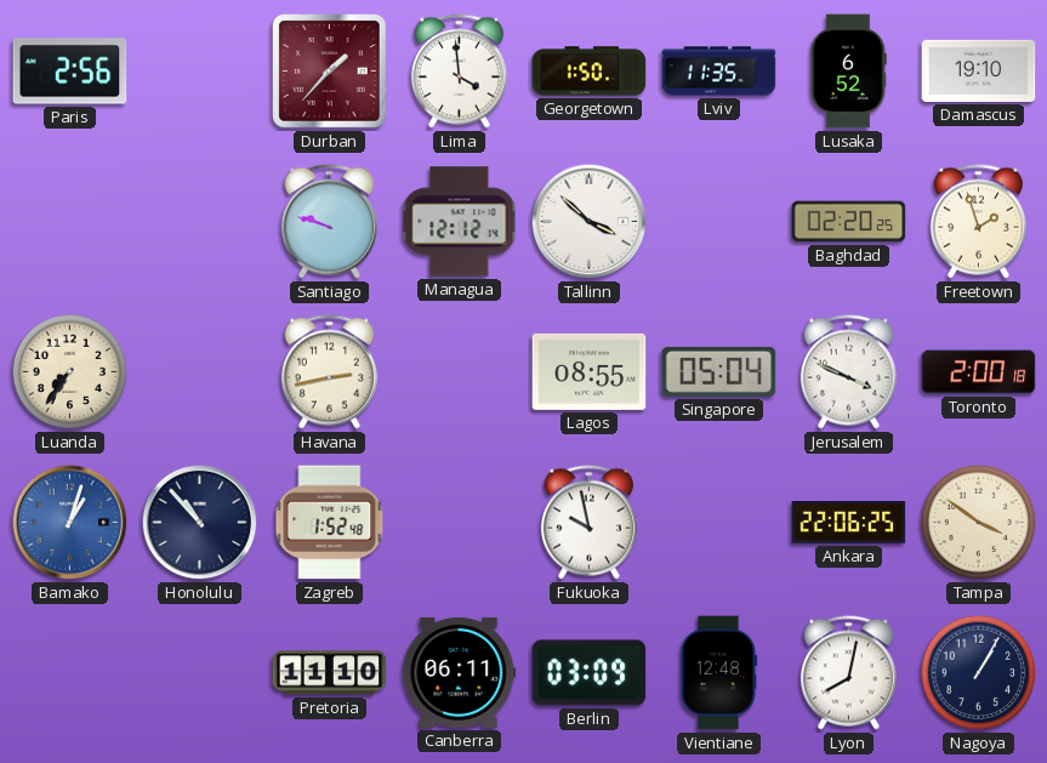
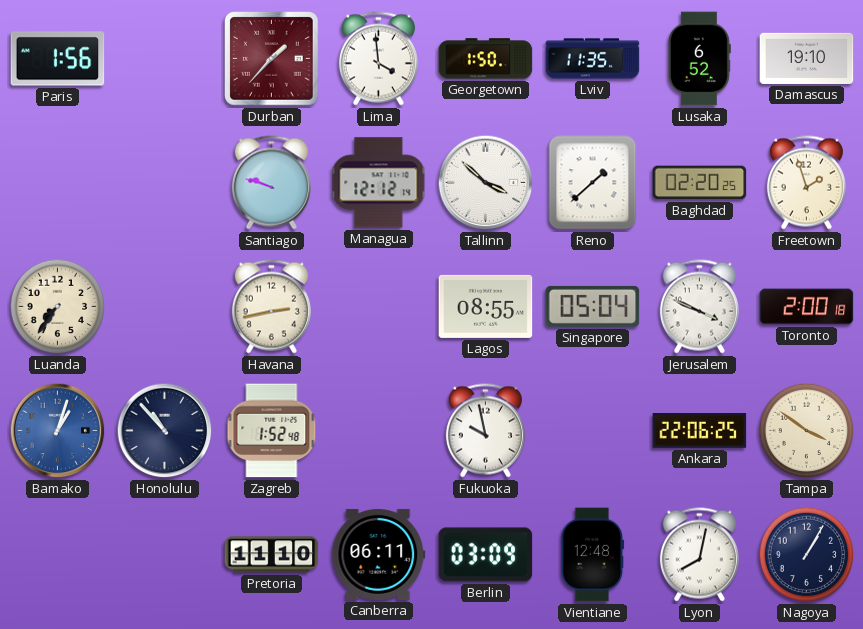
Paris: 2:56 -> 1:56
Reno: none -> 1:38
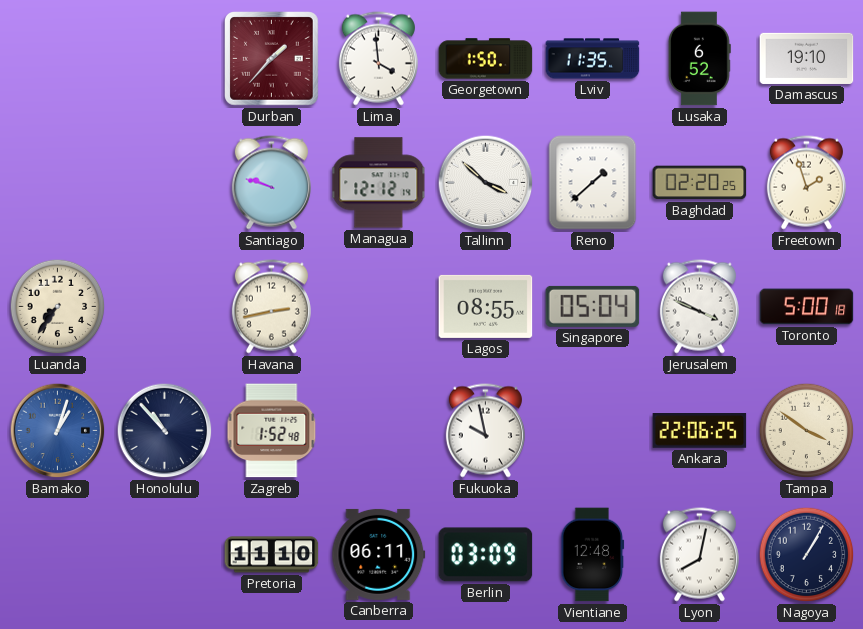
Paris: 1:56 -> none
Toronto: 2:00 -> 5:00
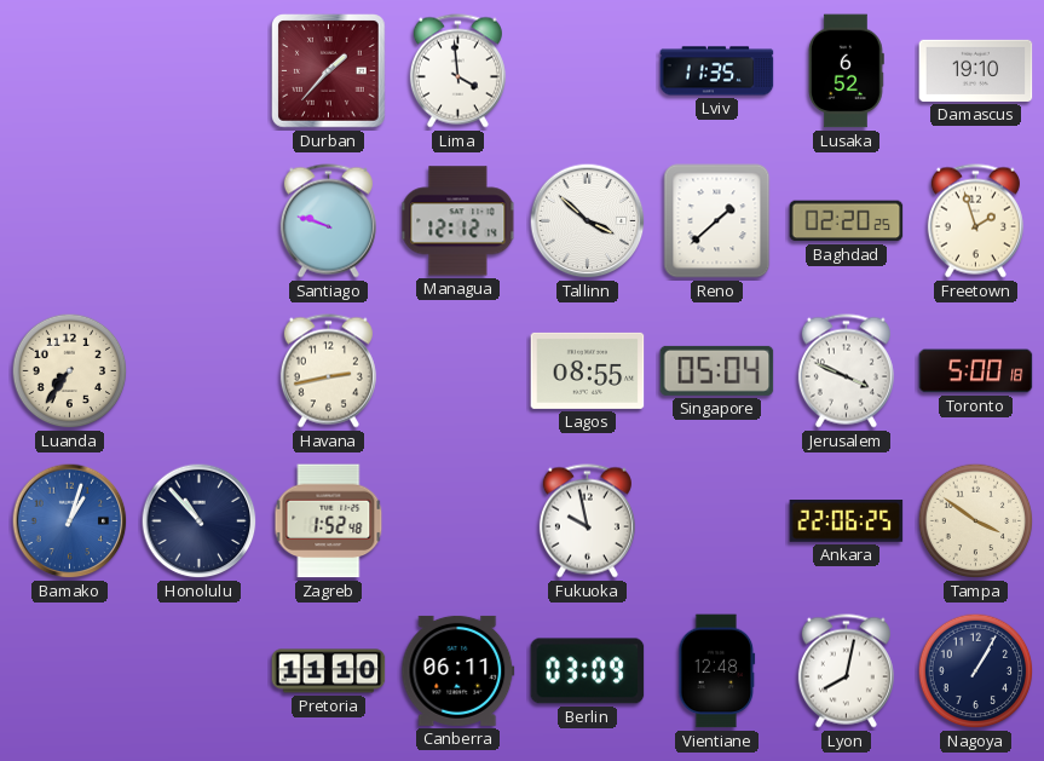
Georgetown: 1:50 -> none
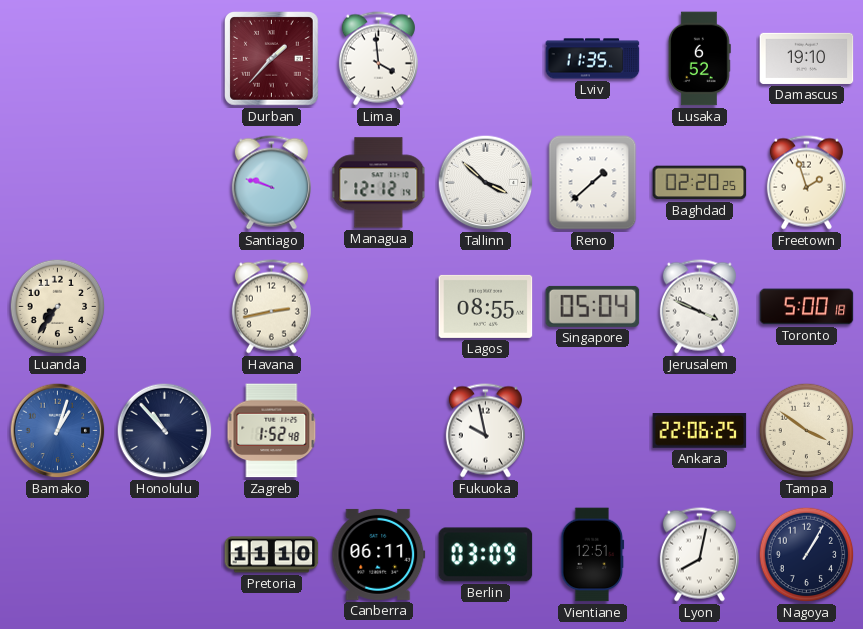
Vientiane: 12:48 -> 12:51
